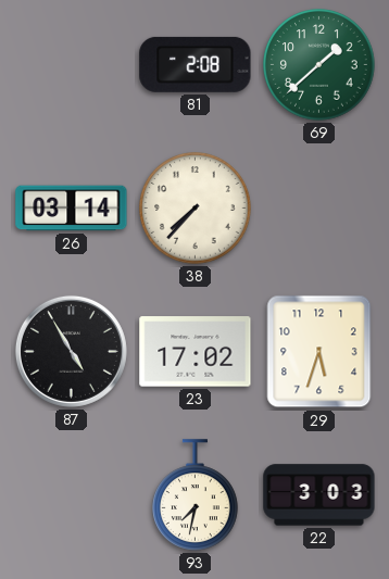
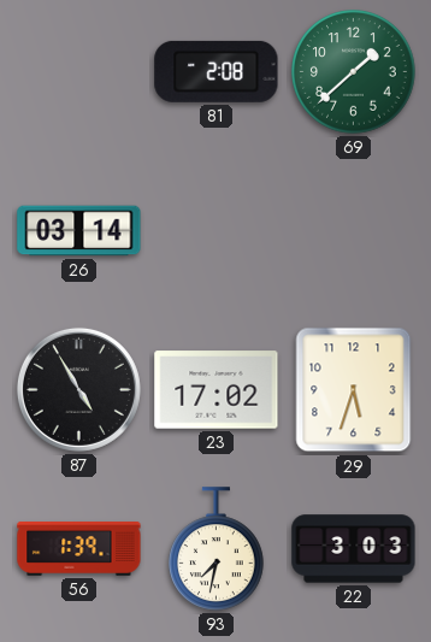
38: 7:37 -> none
56: none -> 1:39
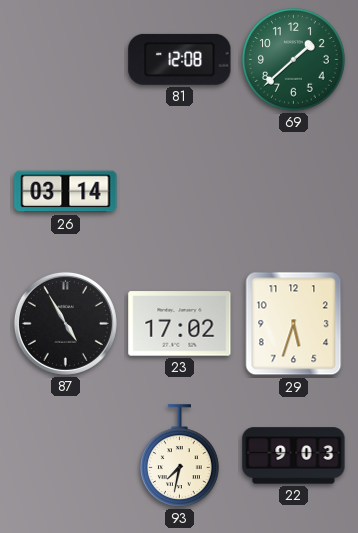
81: 2:08 -> 12:08
56: 1:39 -> none
22: 3:03 -> 9:03
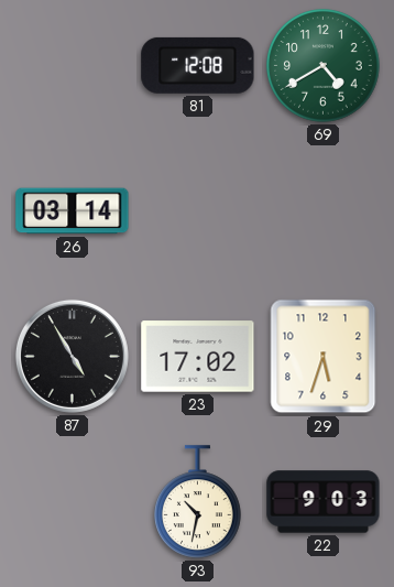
69: 1:38 -> 4:40
93: 7:32 -> 10:32
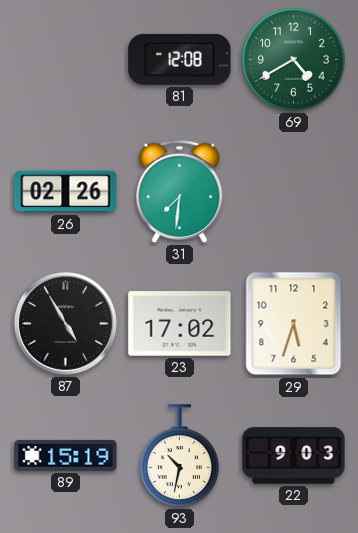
26: 03:14 -> 02:26
31: none -> 7:31
89: none -> 15:19
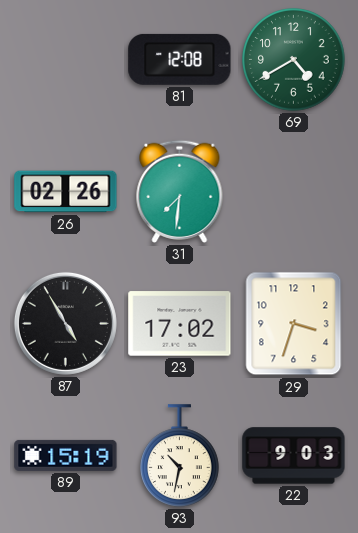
29: 5:33 -> 3:33
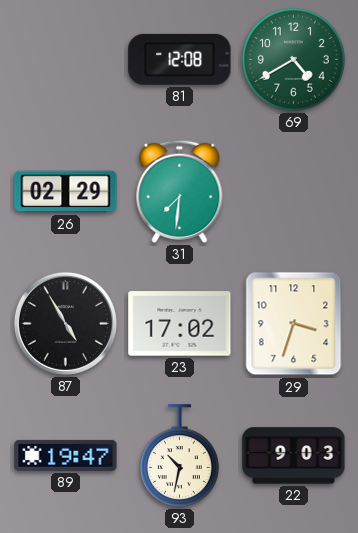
26: 02:26 -> 02:29
89: 15:19 -> 19:47
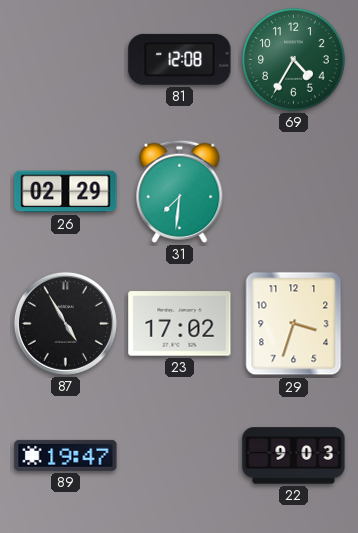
69: 4:40 -> 4:35
93: 10:32 -> none
